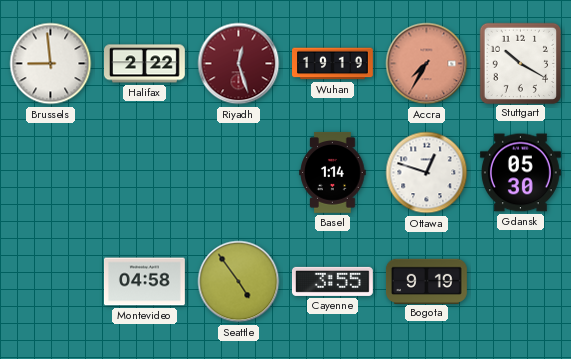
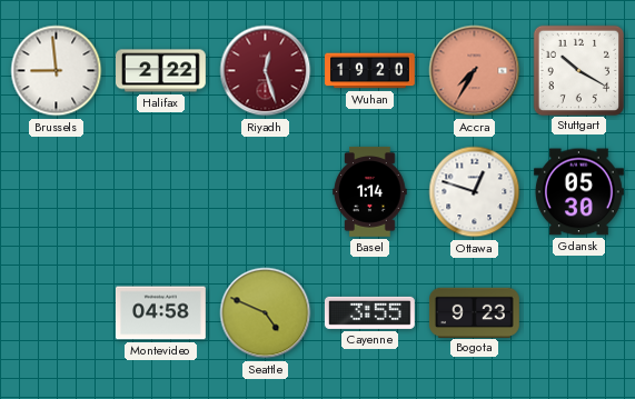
Wuhan: 19:19 -> 19:20
Seattle: 4:54 -> 4:49
Bogota: 9:19 -> 9:23
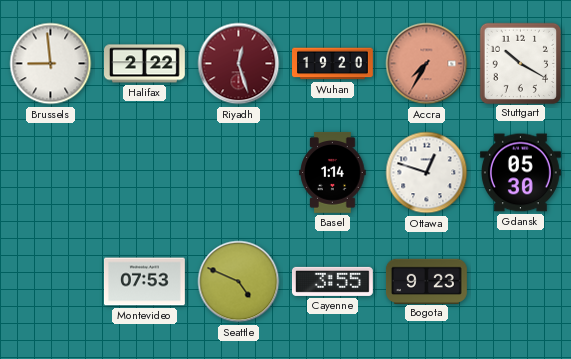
Montevideo: 04:58 -> 07:53
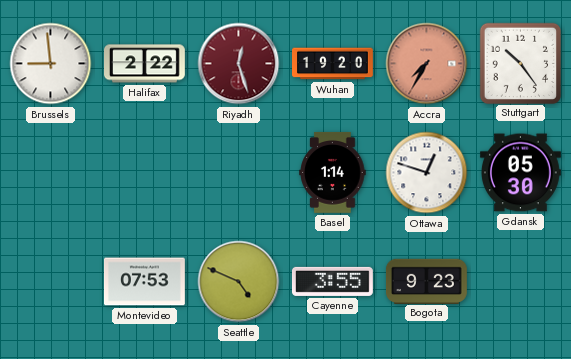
Stuttgart: 10:20 -> 10:24
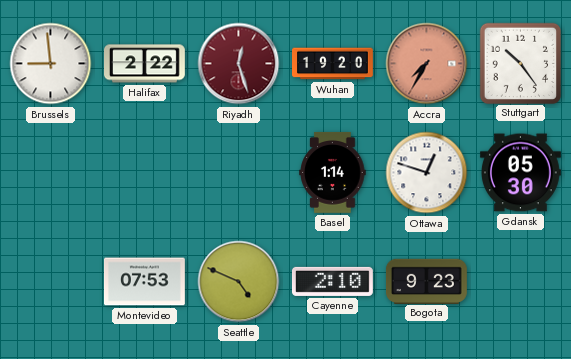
Cayenne: 3:55 -> 2:10
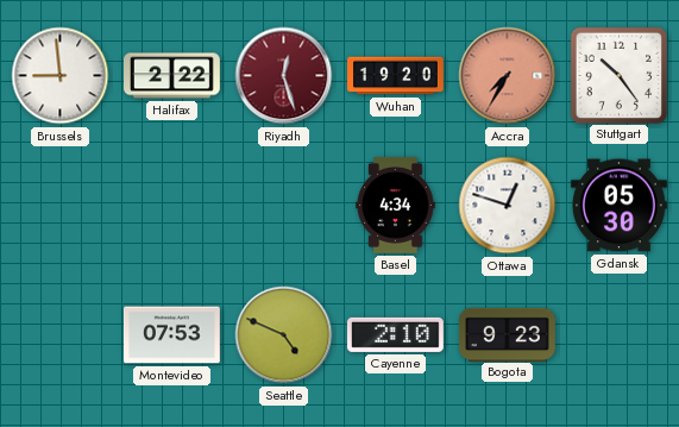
Basel: 1:14 -> 4:34
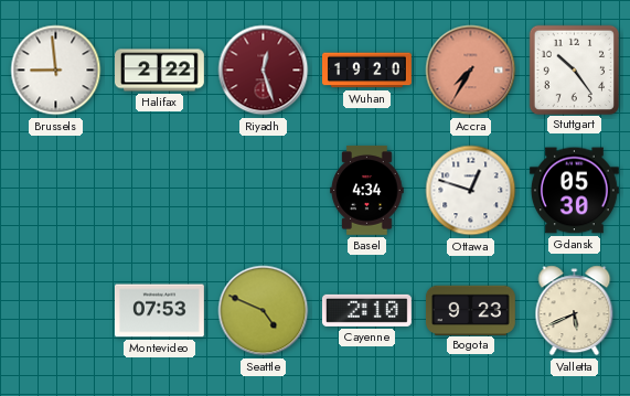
Valletta: none -> 5:41
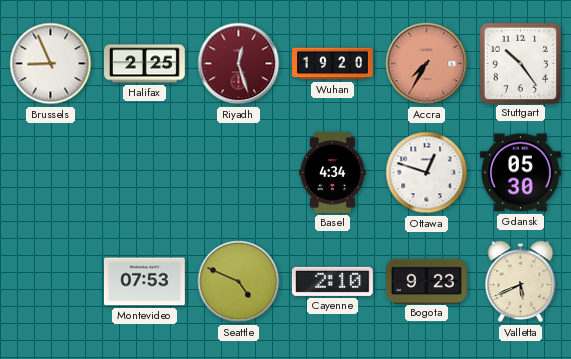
Brussels: 8:59 -> 8:56
Halifax: 2:22 -> 2:25
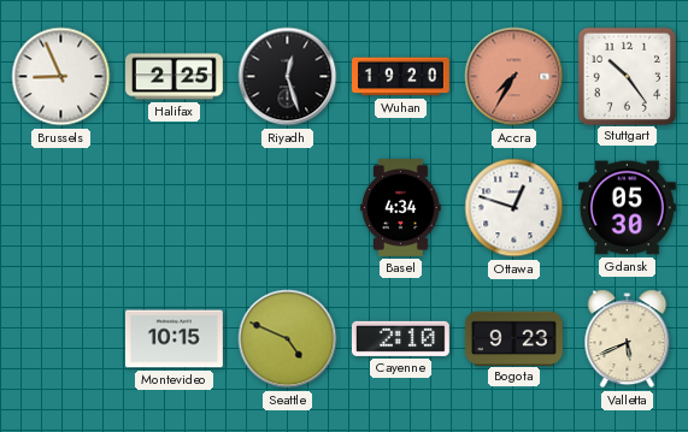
Riyadh dial: burgundy -> black
Montevideo: 07:53 -> 10:15
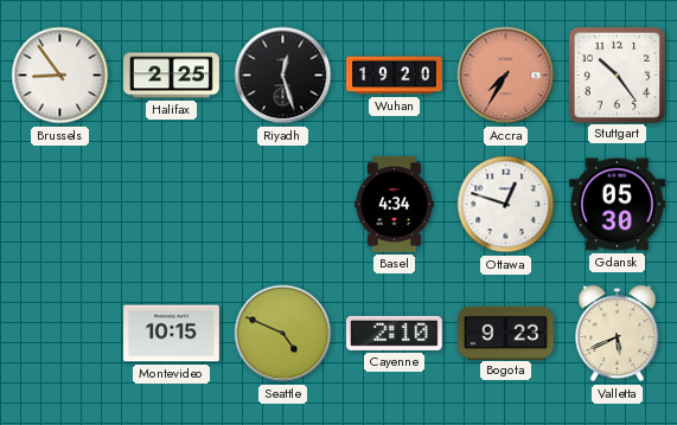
Brussels: 8:56 -> 8:54
